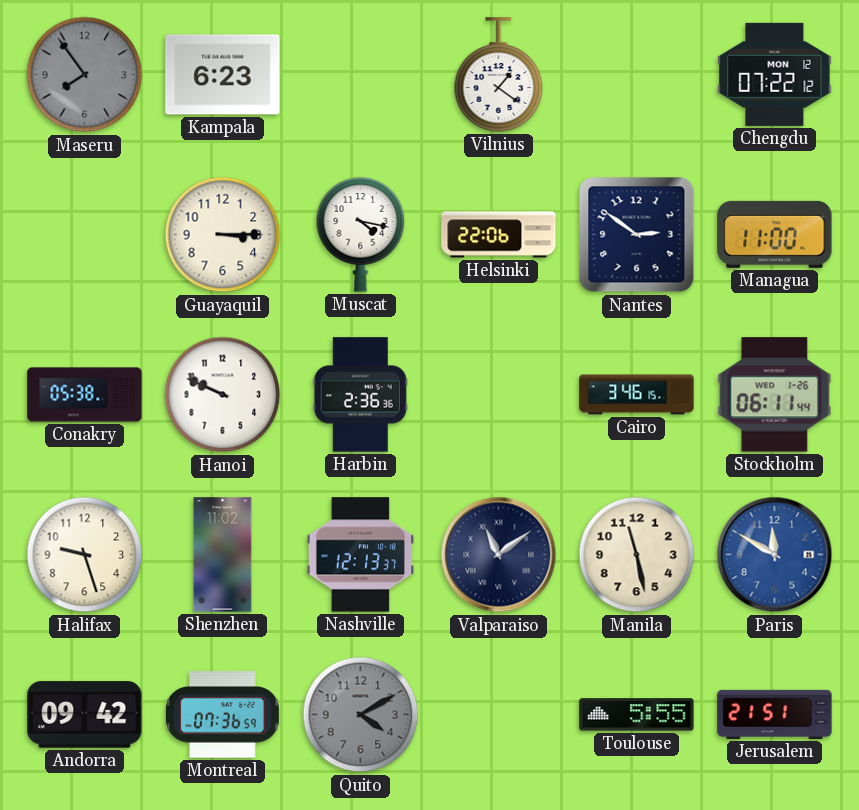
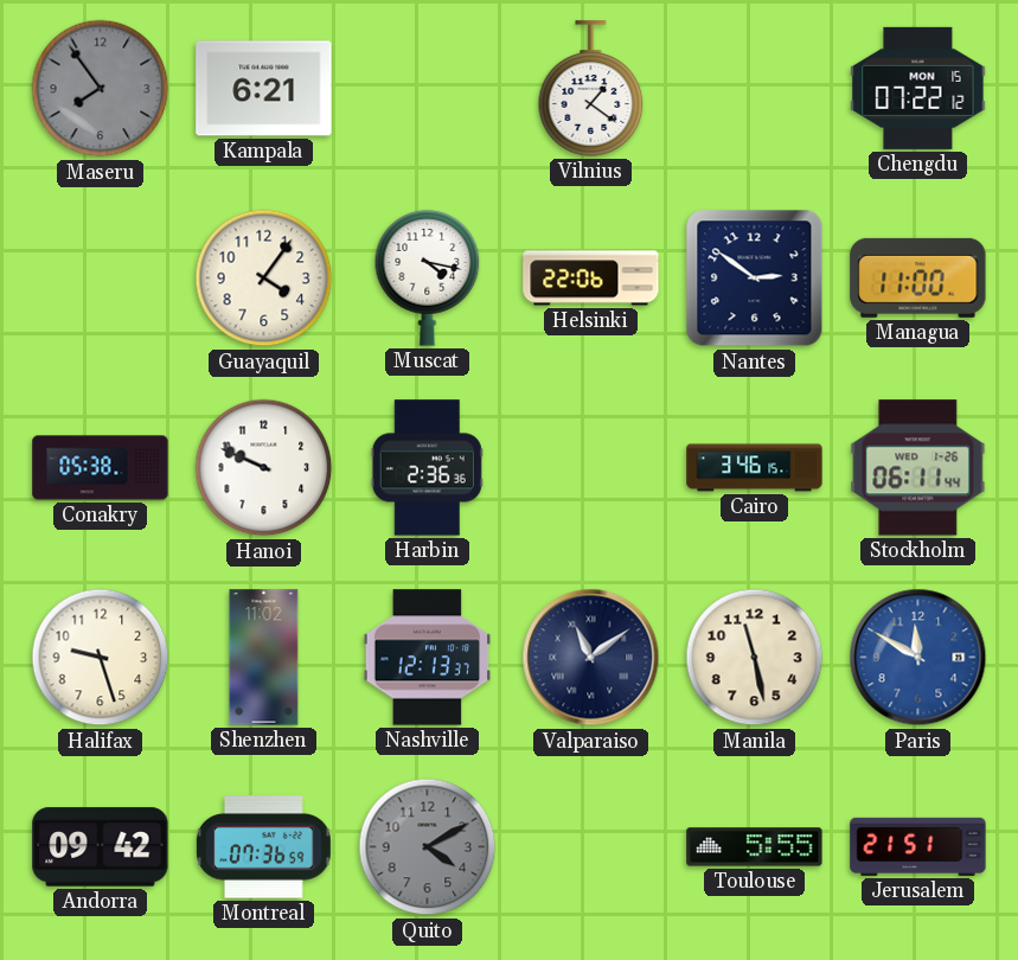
Kampala: 6:23 -> 6:21
Chengdu date: MON 12 -> MON 15
Guayaquil: 3:15 -> 4:06
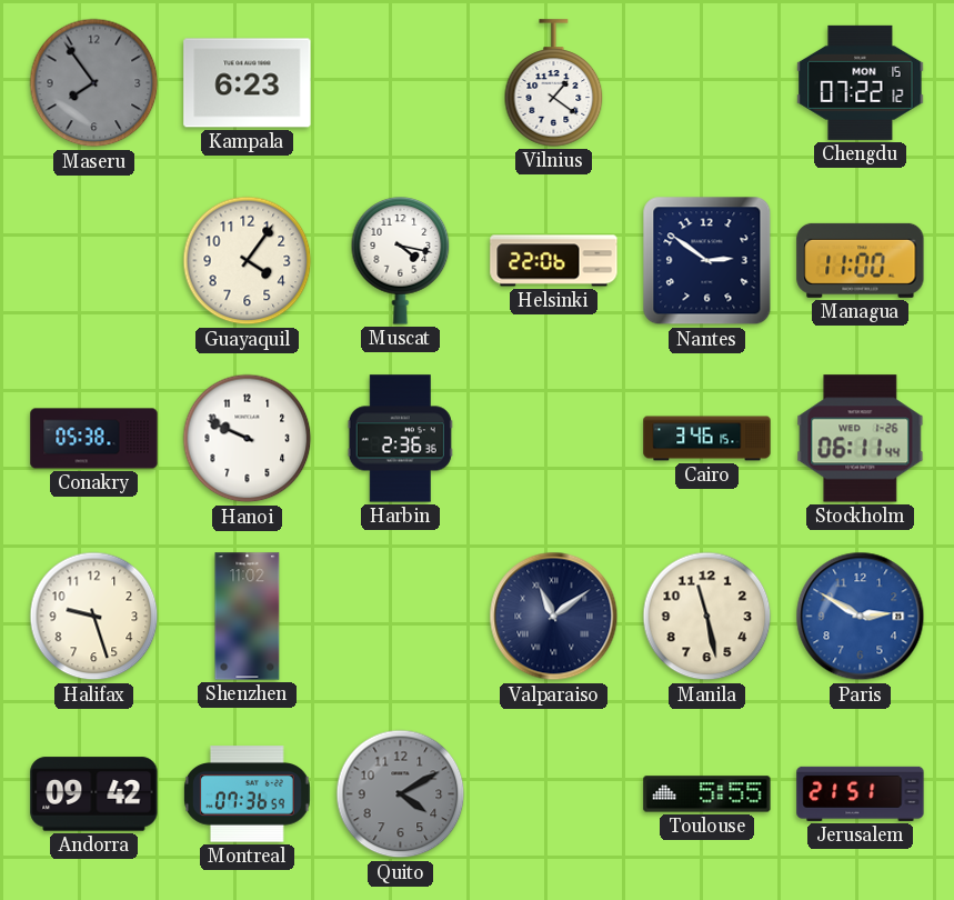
Kampala: 6:21 -> 6:23
Nashville: 12:13 -> none
Paris: 11:50 -> 2:50
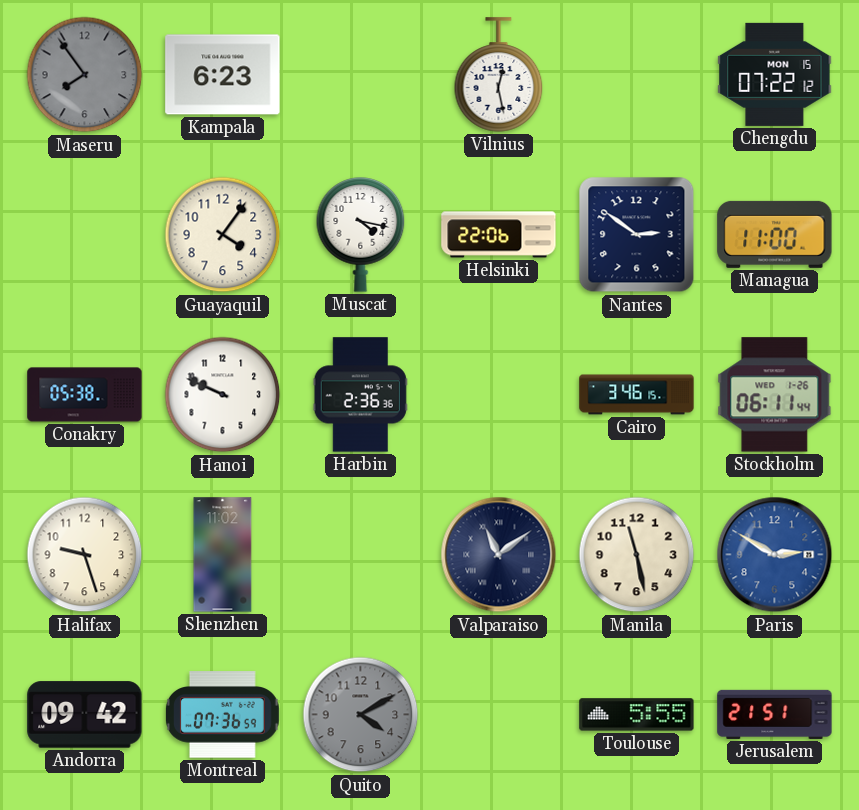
Vilnius: 1:21 -> 12:28
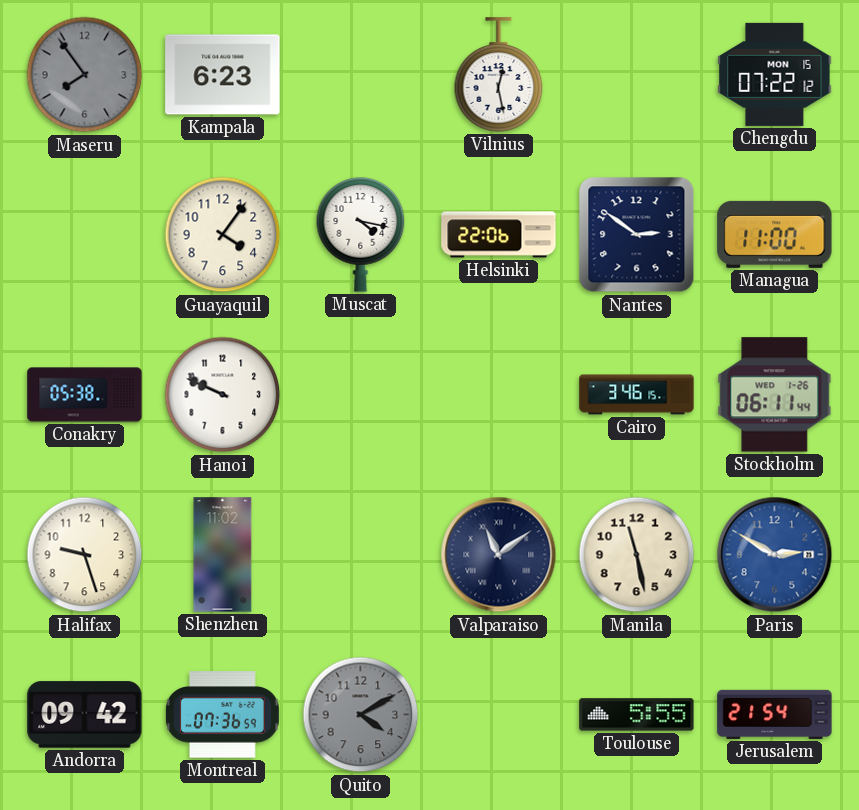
Harbin: 2:36 -> none
Jerusalem: 21:51 -> 21:54
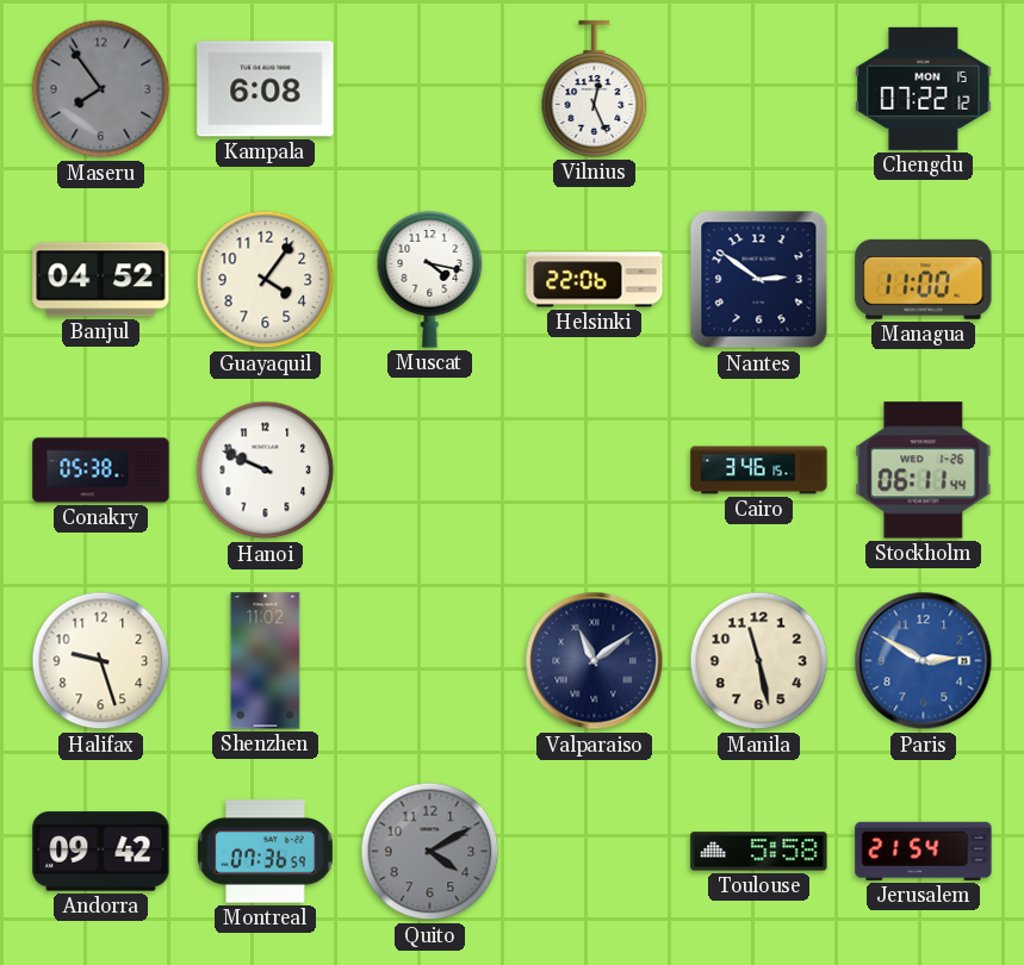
Kampala: 6:23 -> 6:08
Vilnius: 12:28 -> 12:26
Banjul: none -> 04:52
Toulouse: 5:55 -> 5:58
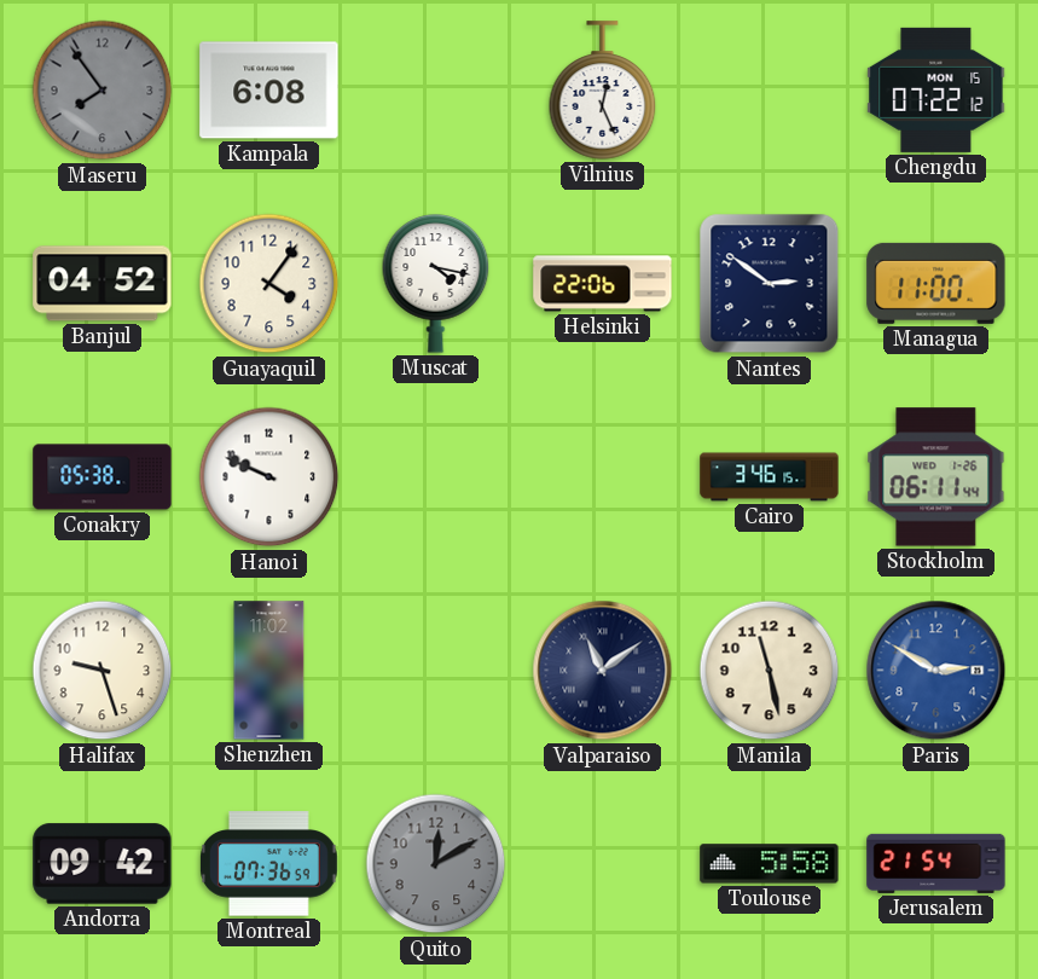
Quito: 4:10 -> 12:10
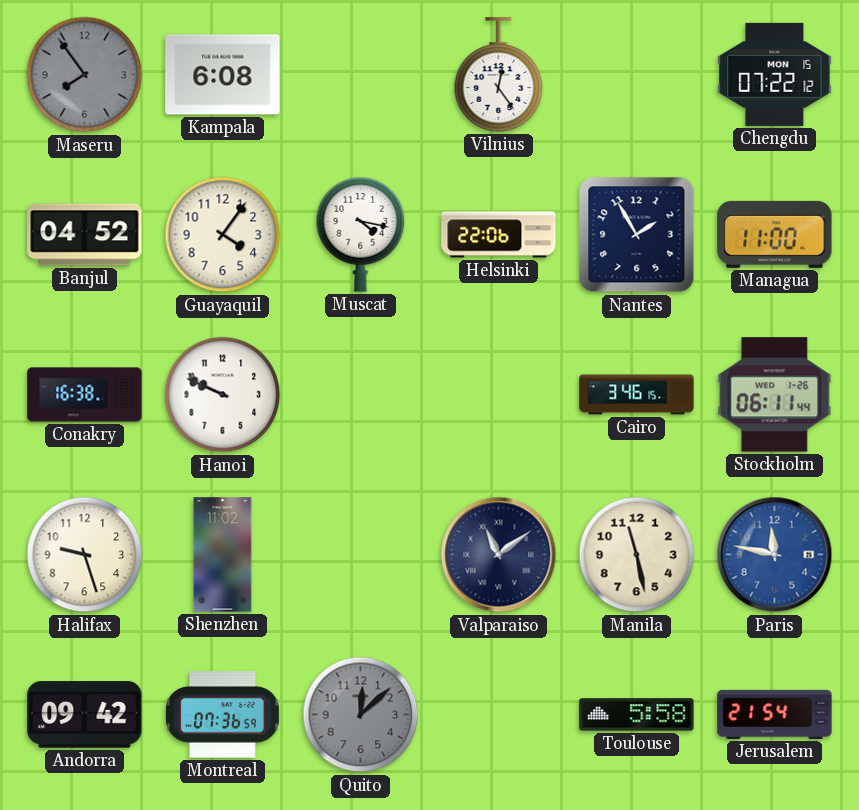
Vilnius: 12:26 -> 12:24
Nantes: 2:51 -> 1:55
Conakry: 05:38 -> 16:38
Paris: 2:50 -> 11:47
Quito: 12:10 -> 12:08
